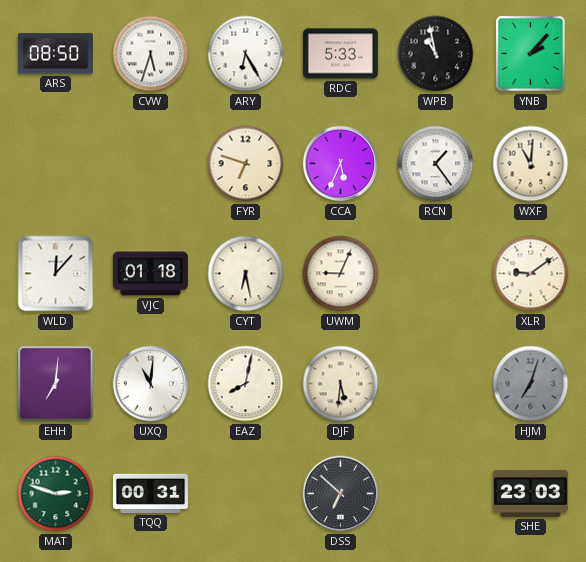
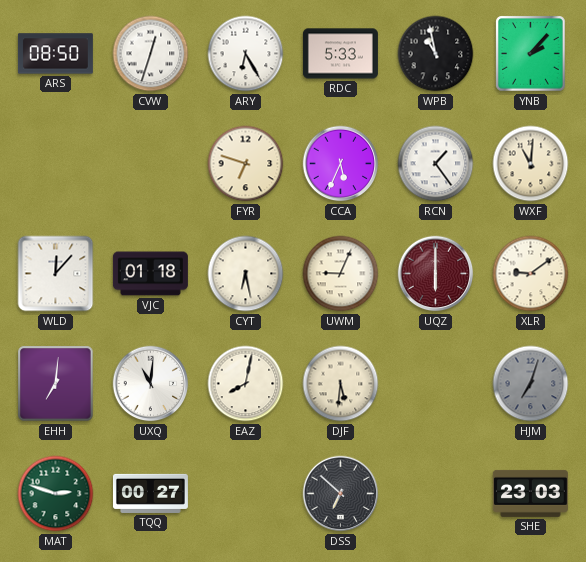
CVW: 5:33 -> 12:33
UQZ: none -> 6:00
TQQ: 00:31 -> 00:27
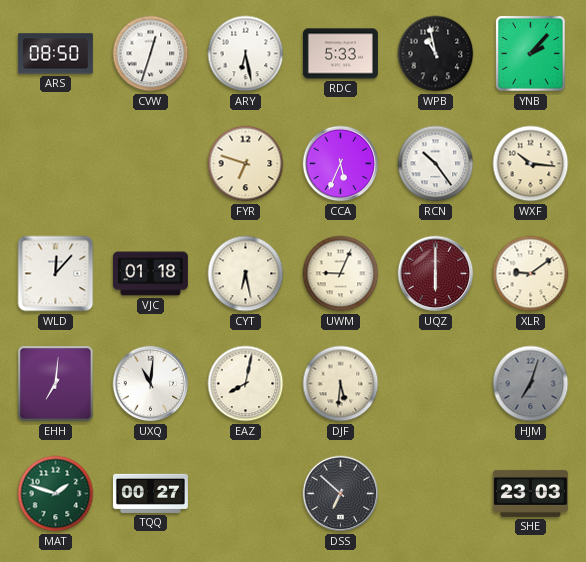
ARY: 6:25 -> 6:28
RCN: 1:24 -> 10:24
WXF: 11:01 -> 10:16
MAT: 2:48 -> 1:48
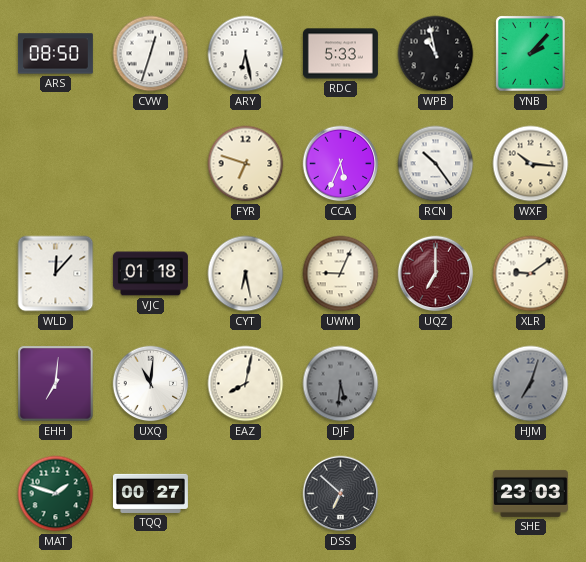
UQZ: 6:00 -> 7:00
DJF dial: cream -> grey
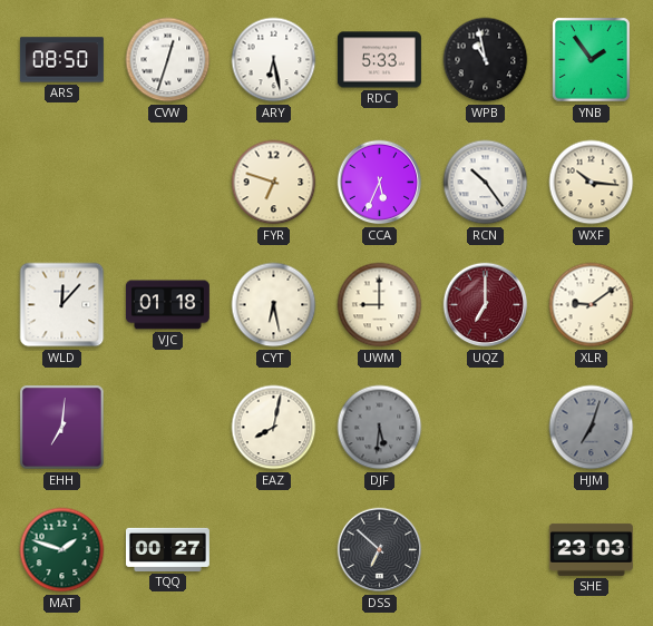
YNB: 2:07 -> 1:54
UWM: 9:04 -> 9:00
UXQ: 11:01 -> none
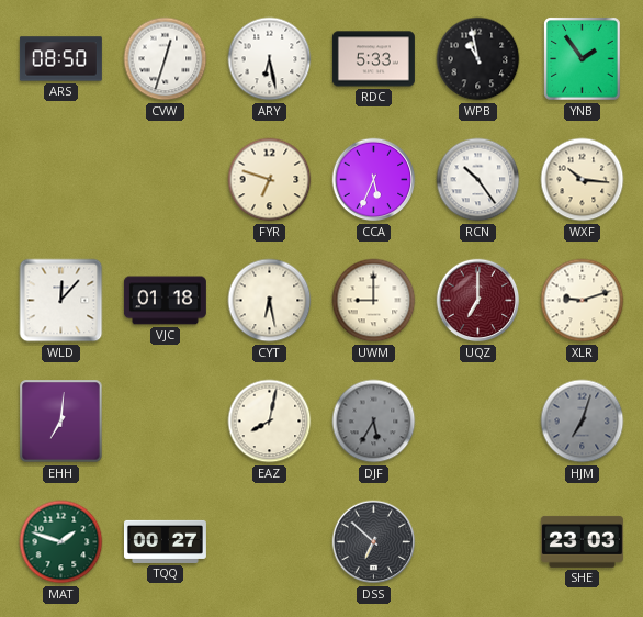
XLR: 9:09 -> 9:12
DJF: 5:31 -> 5:35
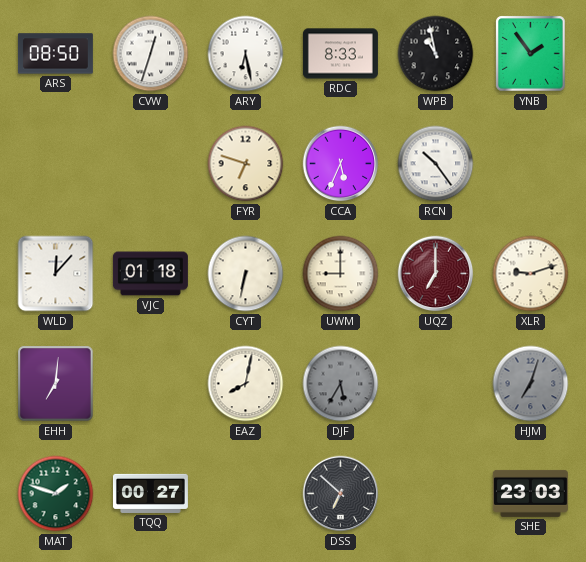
RDC: 5:33 -> 8:33
WXF: 10:16 -> none
CYT: 6:28 -> 6:32
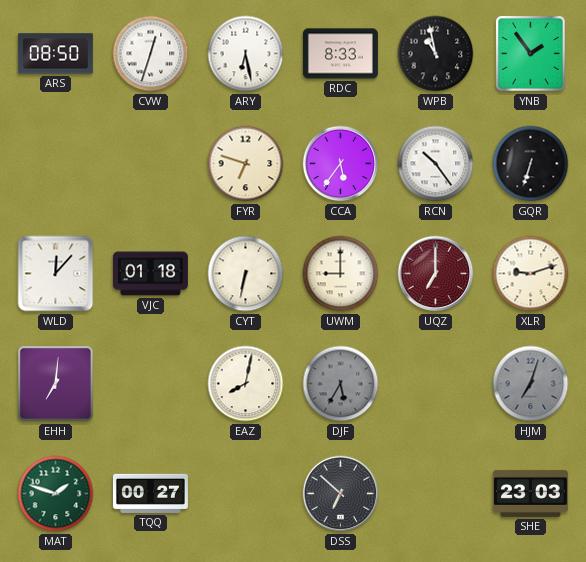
CCA: 5:34 -> 5:36
GQR: none -> 6:33
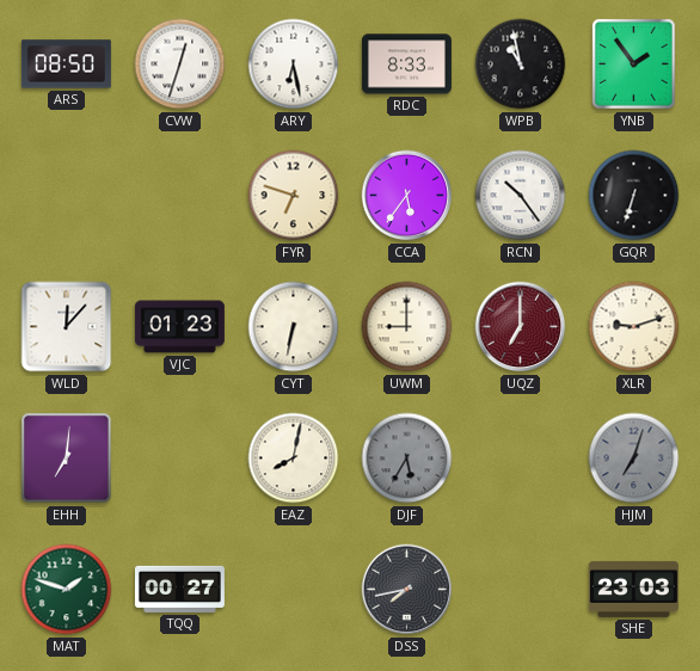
VJC: 01:18 -> 01:23
DSS: 6:52 -> 7:43
